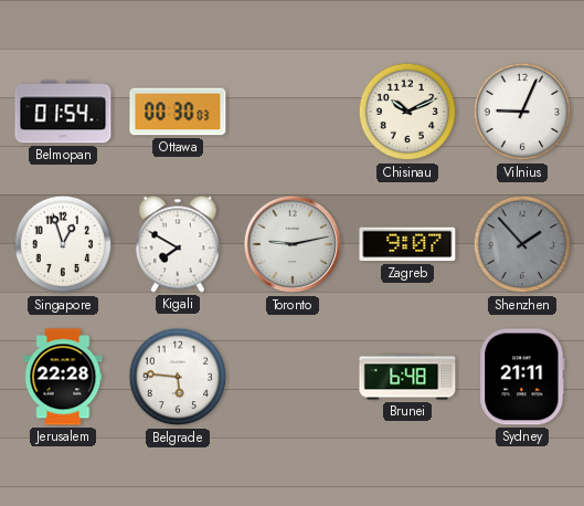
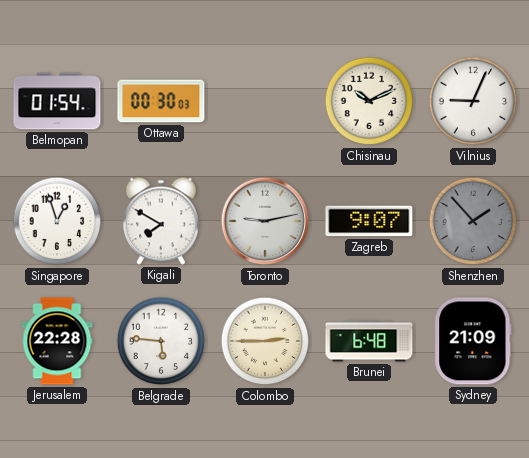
Colombo: none -> 2:45
Sydney: 21:11 -> 21:09
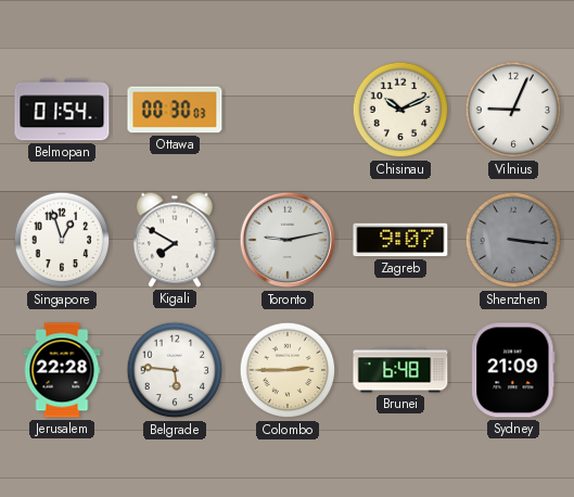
Shenzhen: 1:53 -> 3:16
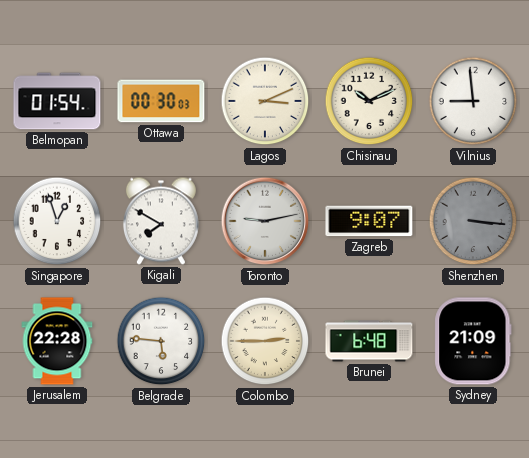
Lagos: none -> 3:11
Vilnius: 9:04 -> 8:59
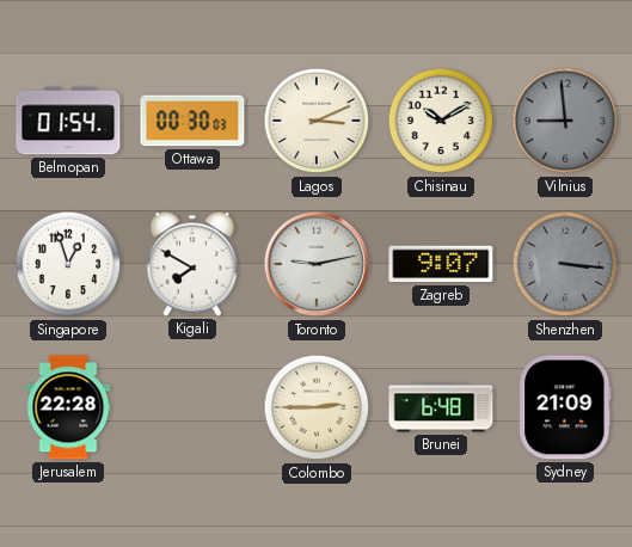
Chisinau: 10:11 -> 10:10
Vilnius dial: white -> grey
Belgrade: 5:46 -> none
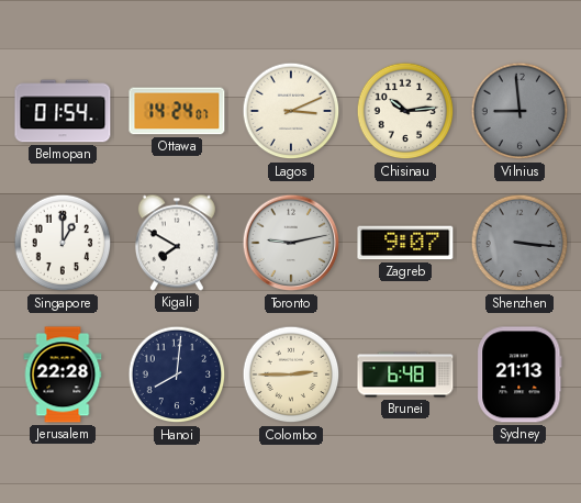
Ottawa: 00:30 -> 14:24
Chisinau: 10:10 -> 10:14
Singapore: 12:57 -> 1:00
Hanoi: none -> 8:01
Sydney: 21:09 -> 21:13
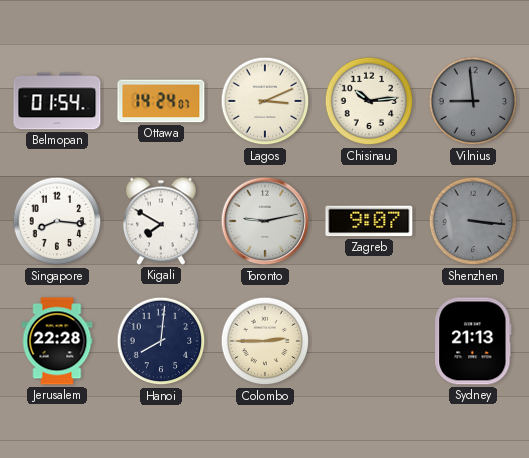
Singapore: 1:00 -> 8:16
Brunei: 6:48 -> none
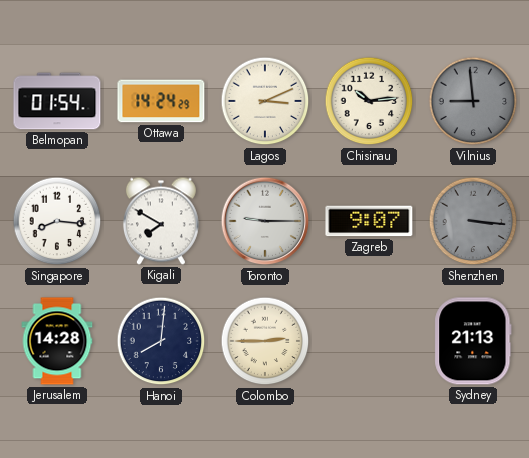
Ottawa: 14:24:07 -> 14:24:29
Toronto: 9:13 -> 9:15
Jerusalem: 22:28 -> 14:28
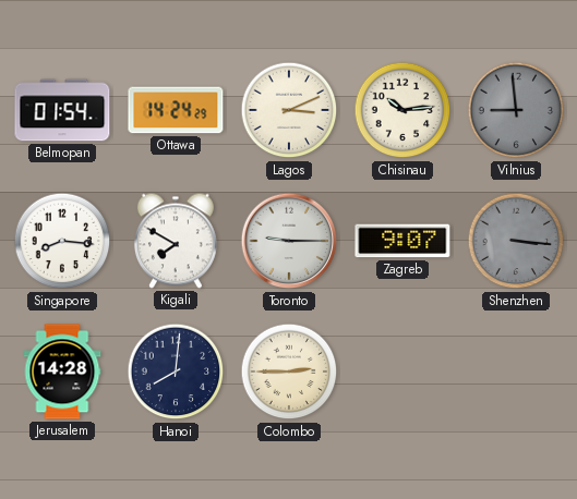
Sydney: 21:13 -> none
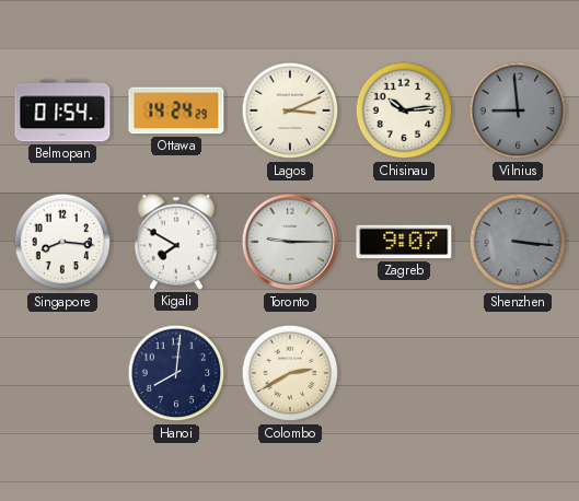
Jerusalem: 14:28 -> none
Colombo: 2:45 -> 2:40
